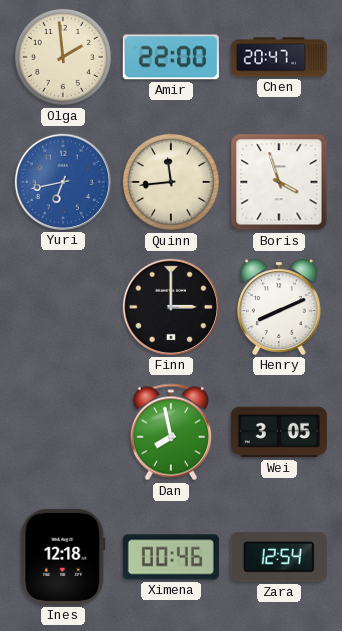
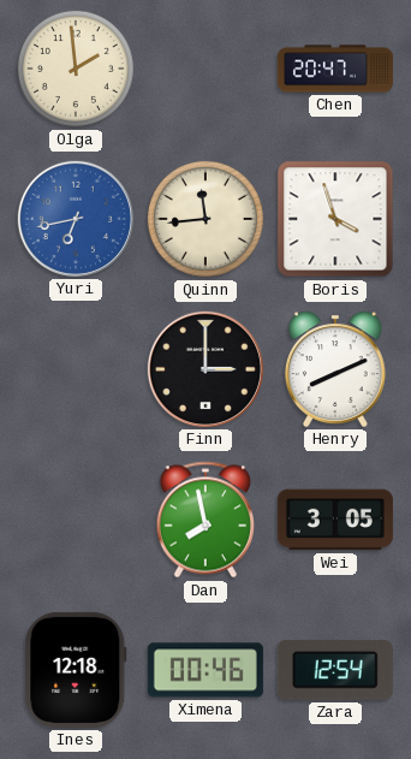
Amir: 22:00 -> none
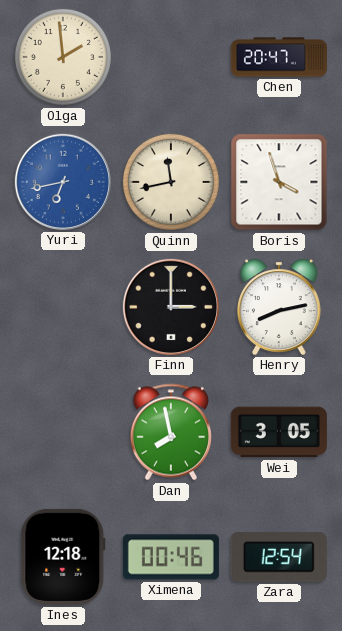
Quinn: 11:44 -> 11:43
Henry: 8:11 -> 8:13
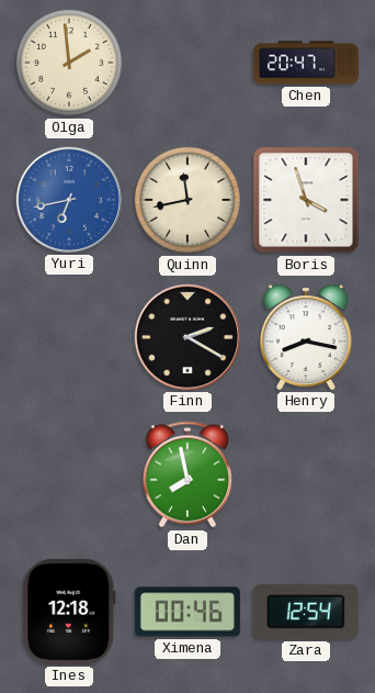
Finn: 3:00 -> 2:20
Henry: 8:13 -> 8:17
Wei: 3:05 -> none
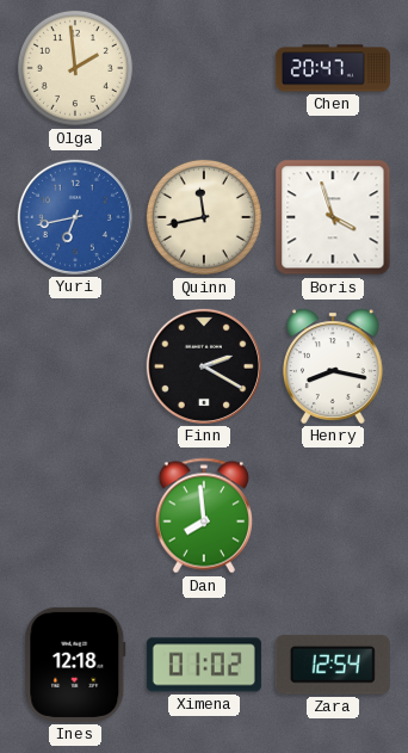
Dan: 7:58 -> 7:59
Ximena: 00:46 -> 01:02
